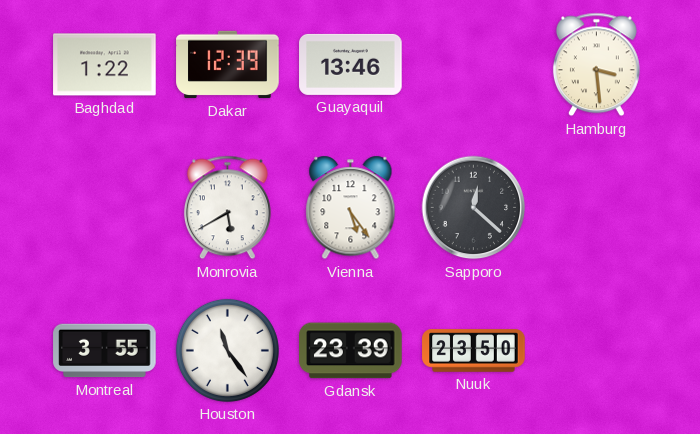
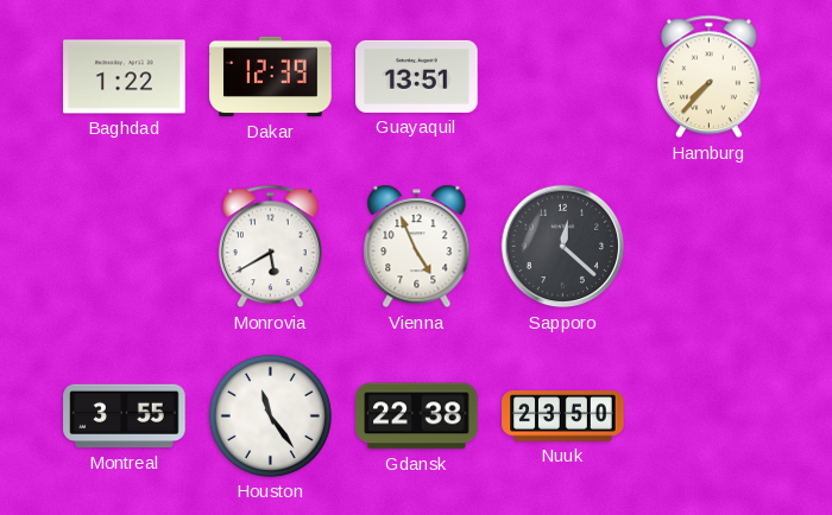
Guayaquil: 13:46 -> 13:51
Hamburg: 3:29 -> 7:37
Vienna: 5:24 -> 4:56
Gdansk: 23:39 -> 22:38
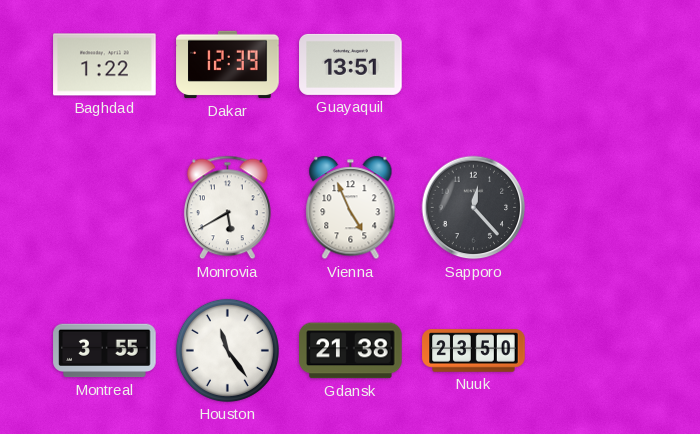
Hamburg: 7:37 -> none
Sapporo: 12:22 -> 12:23
Gdansk: 22:38 -> 21:38
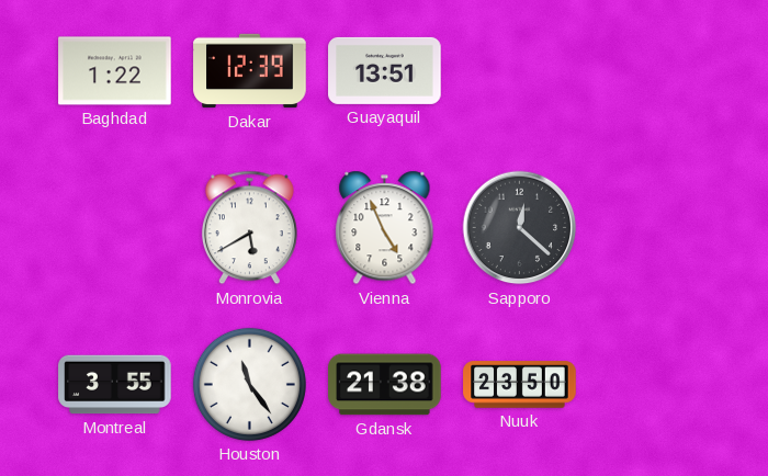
Sapporo: 12:23 -> 12:22
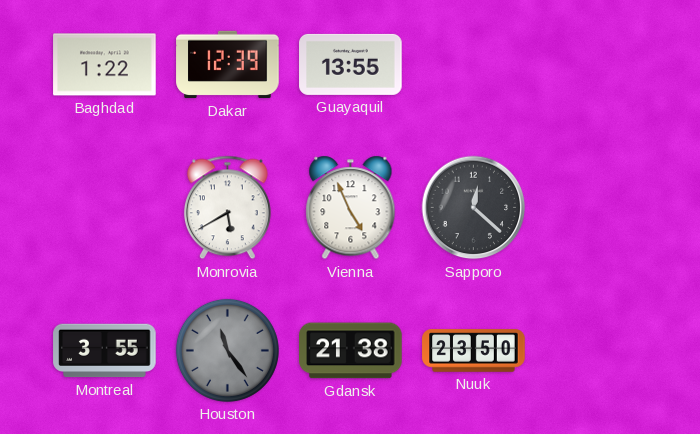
Guayaquil: 13:51 -> 13:55
Houston dial: white -> grey
